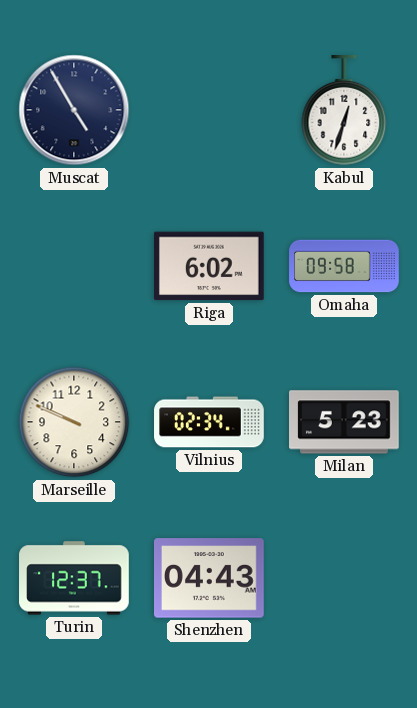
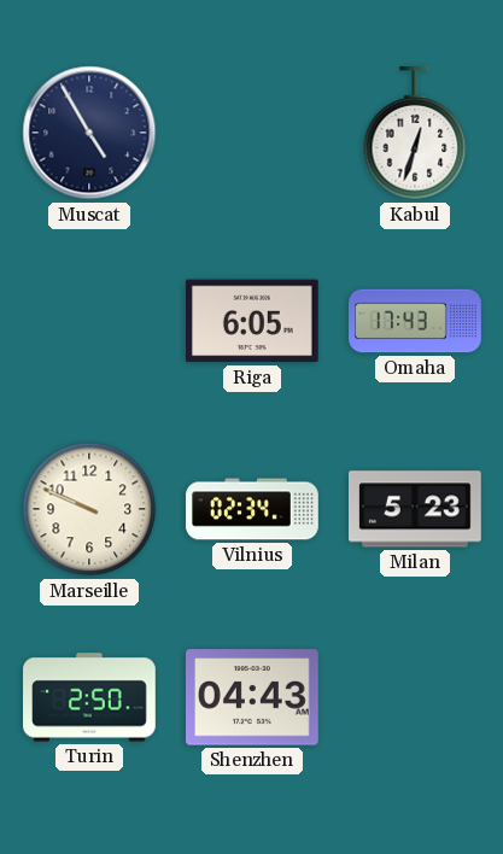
Riga: 6:02 -> 6:05
Omaha: 09:58 -> 17:43
Turin: 12:37 -> 2:50
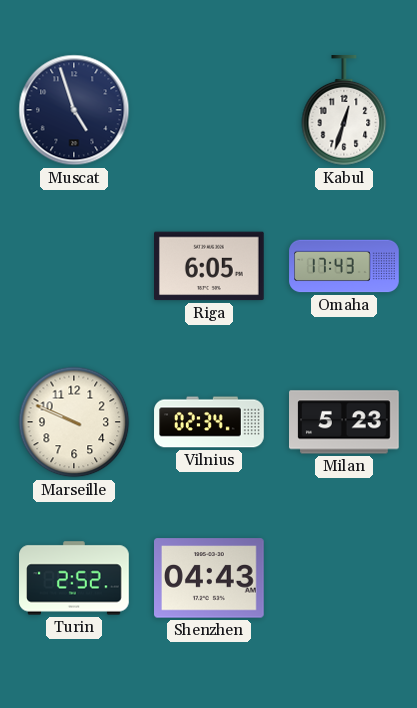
Muscat: 4:55 -> 4:57
Turin: 2:50 -> 2:52
